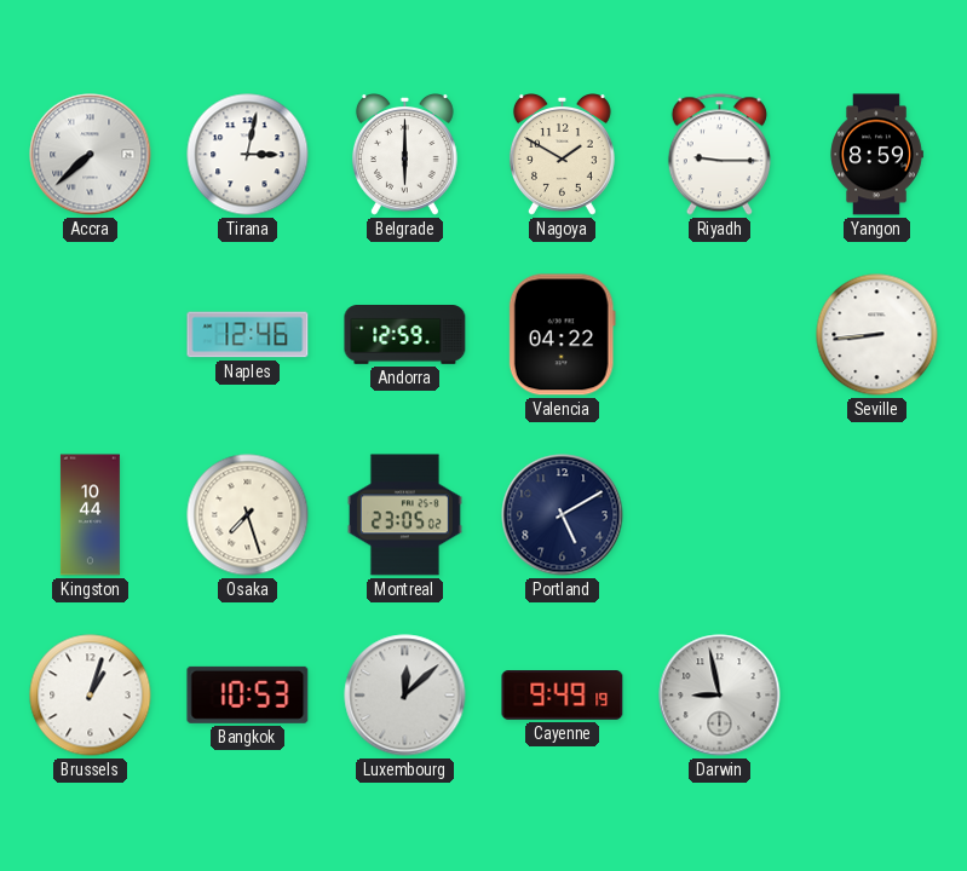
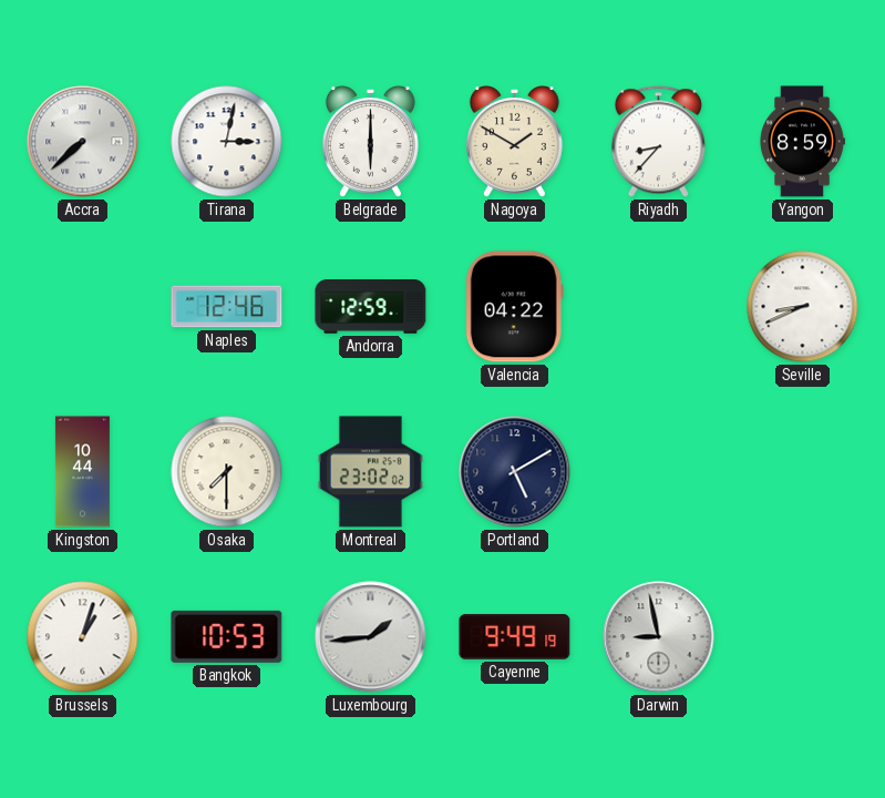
Riyadh: 9:15 -> 8:37
Seville: 8:44 -> 8:41
Osaka: 7:27 -> 7:30
Montreal: 23:05 -> 23:02
Luxembourg: 12:08 -> 1:44
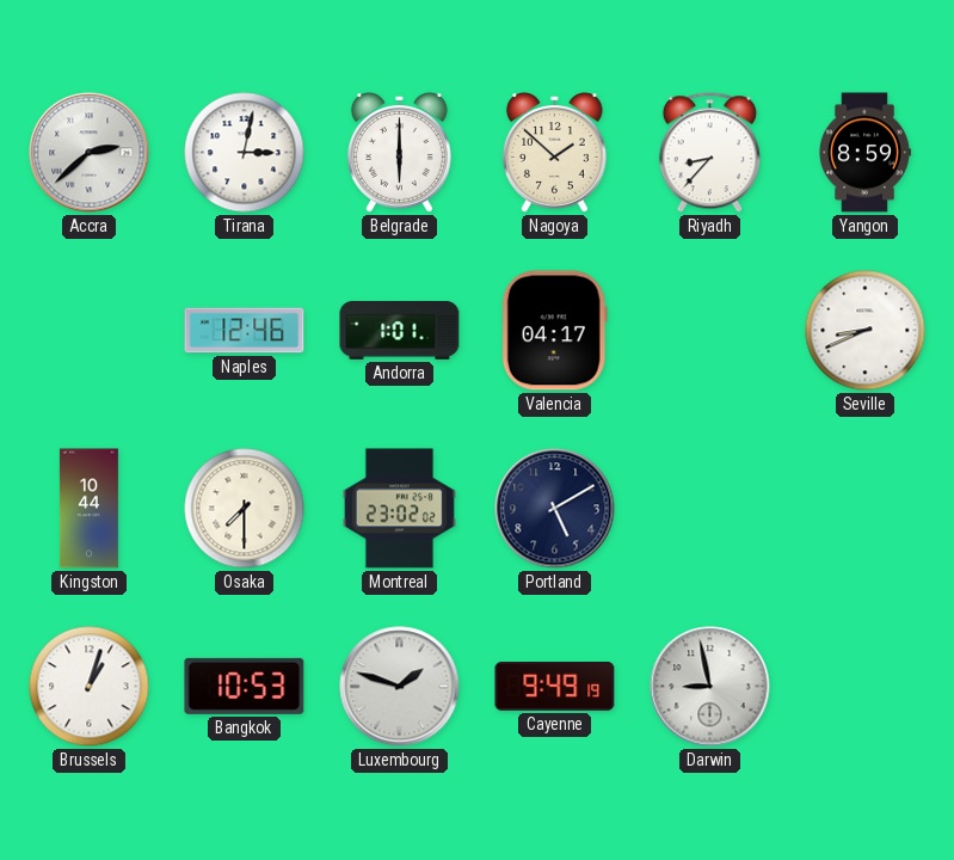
Accra: 7:38 -> 2:38
Nagoya: 1:50 -> 1:52
Andorra: 12:59 -> 1:01
Valencia: 04:22 -> 04:17
Luxembourg: 1:44 -> 1:48
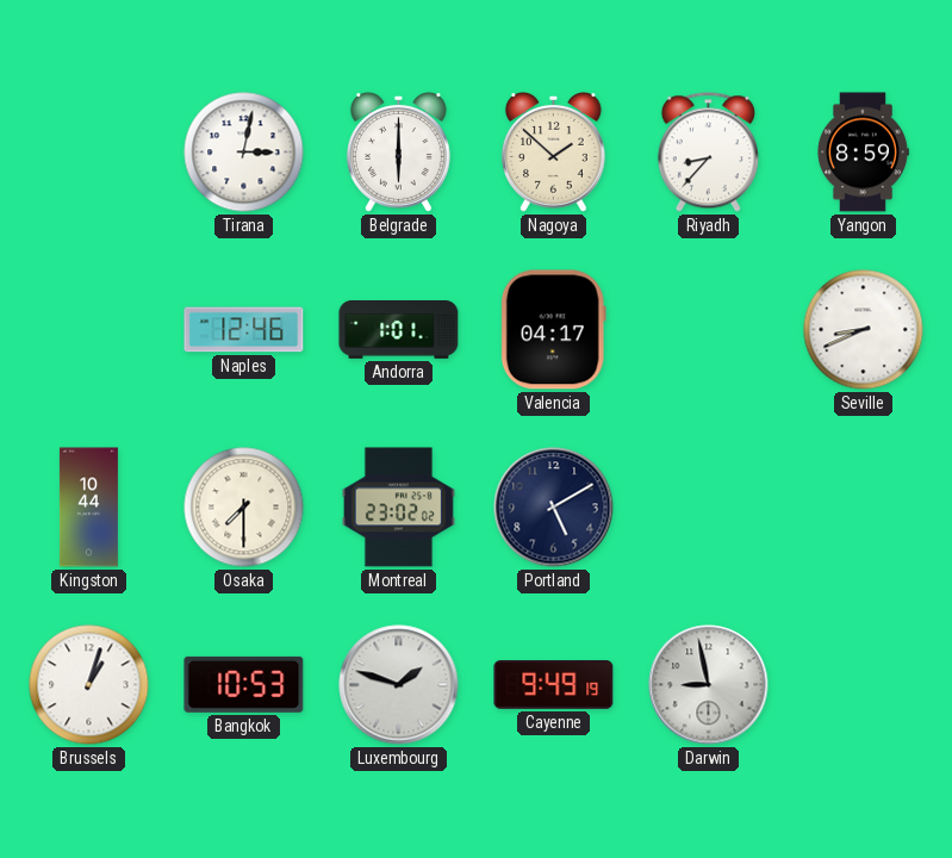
Accra: 2:38 -> none
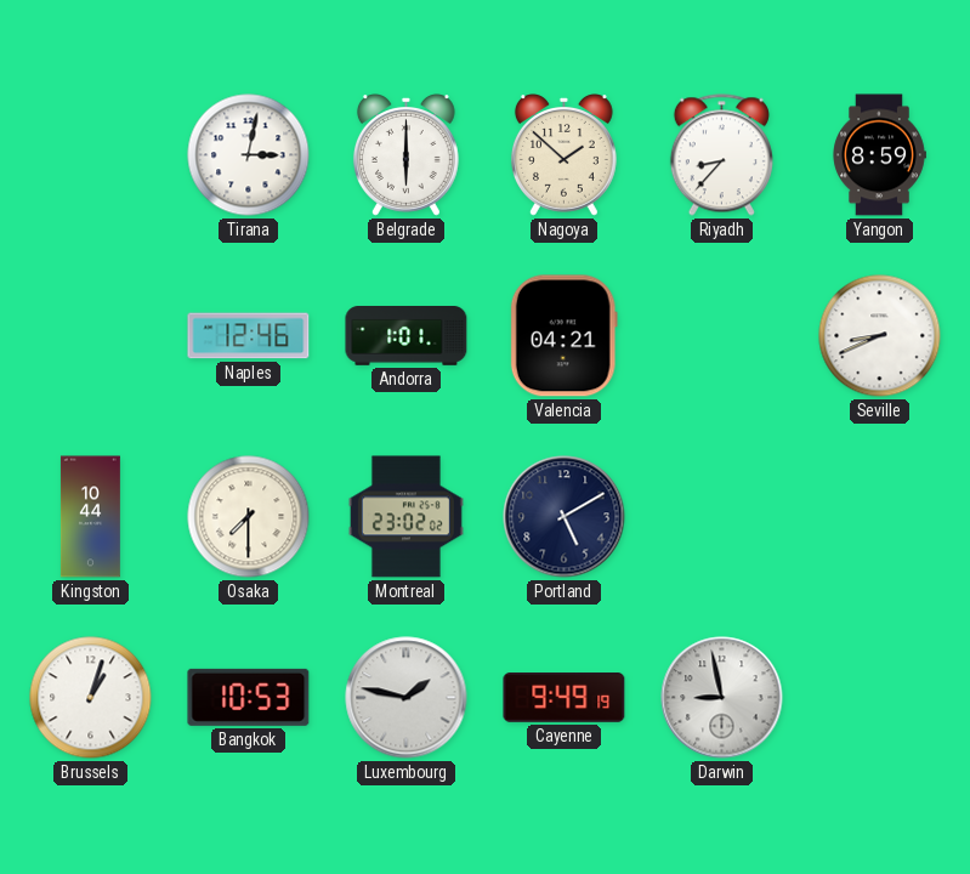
Valencia: 04:17 -> 04:21
Luxembourg: 1:48 -> 1:47
